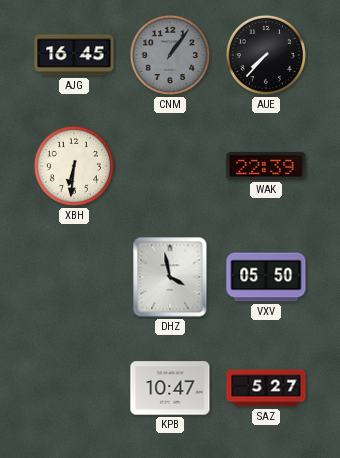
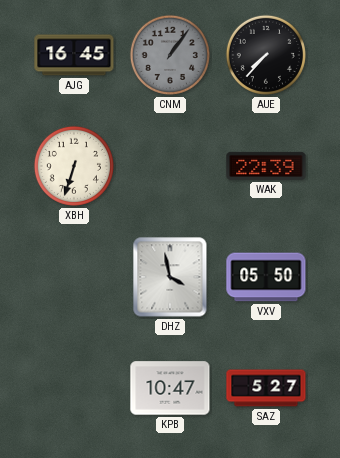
XBH: 6:31 -> 6:33
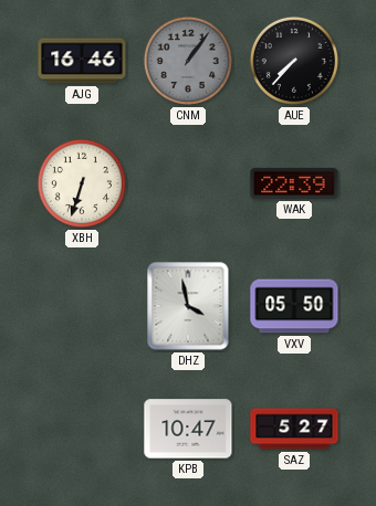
AJG: 16:45 -> 16:46
